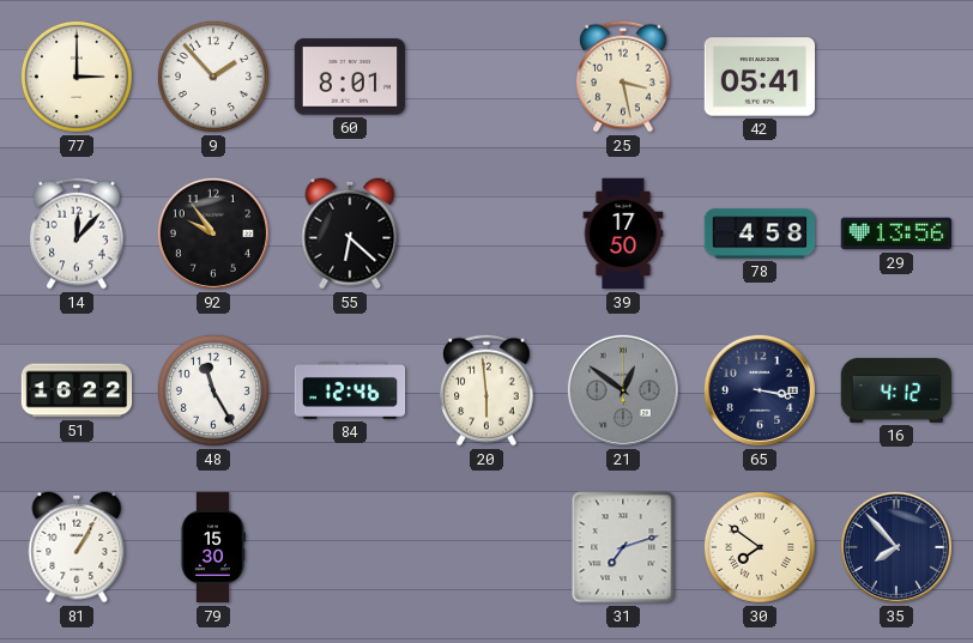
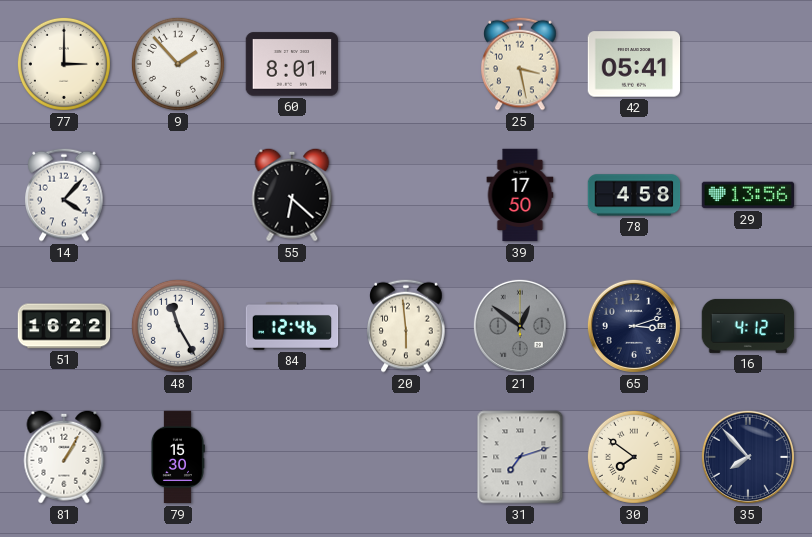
14: 12:07 -> 4:07
92: 9:54 -> none
65: 3:17 -> 3:12
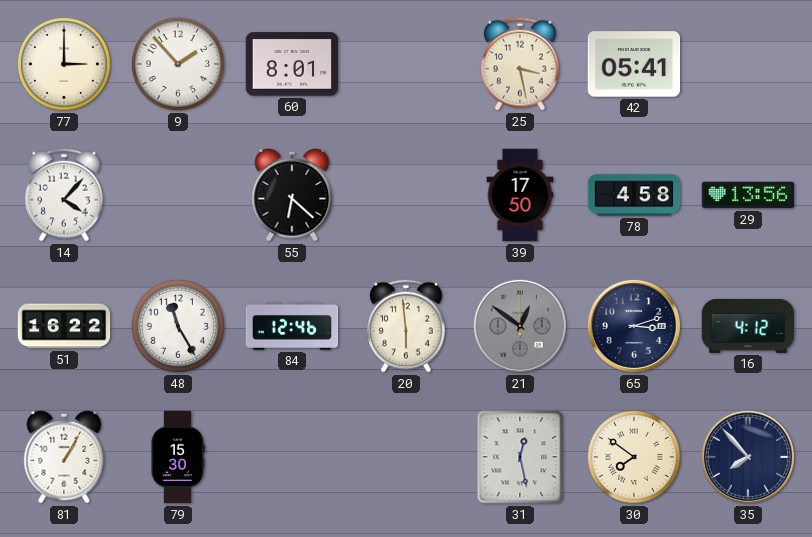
31: 7:12 -> 12:28
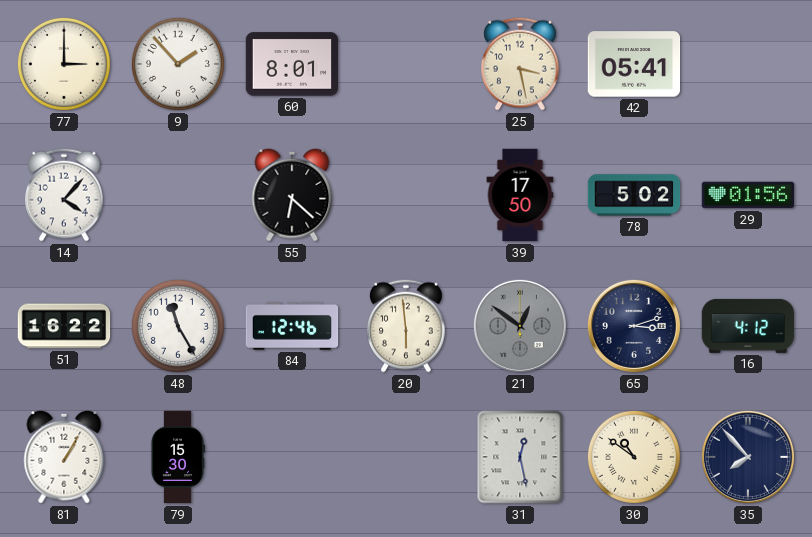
78: 4:58 -> 5:02
29: 13:56 -> 01:56
30: 7:51 -> 10:51
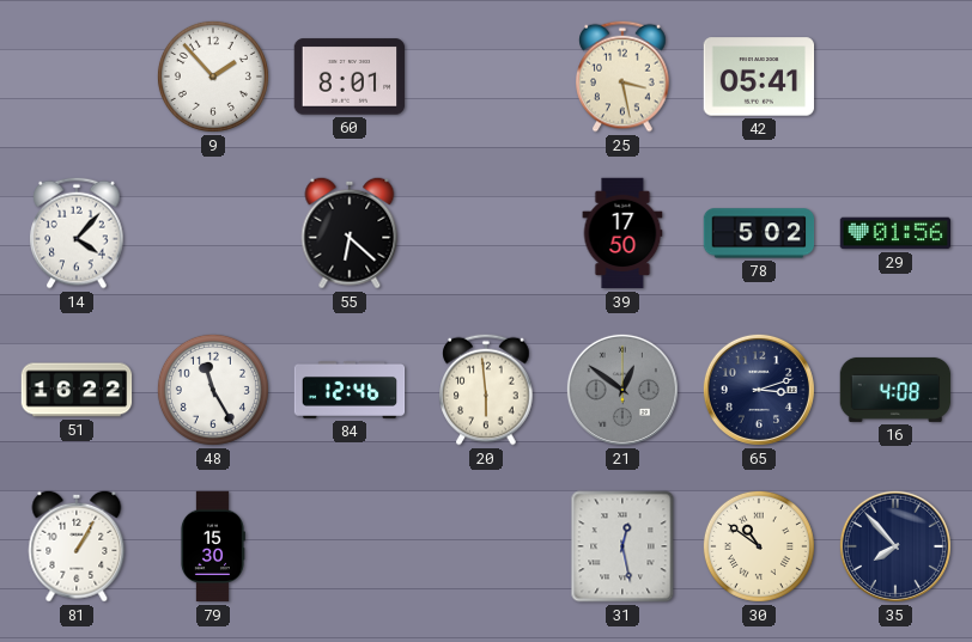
77: 3:00 -> none
16: 4:12 -> 4:08
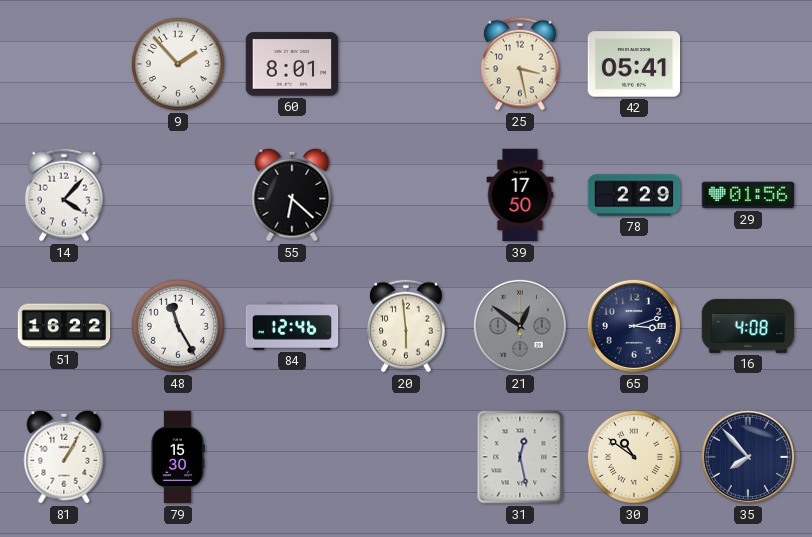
78: 5:02 -> 2:29
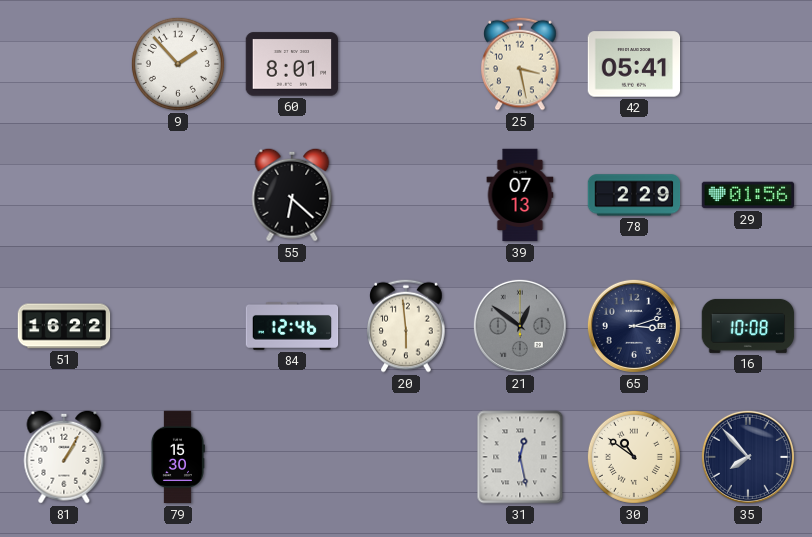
14: 4:07 -> none
39: 17:50 -> 07:13
48: 11:25 -> none
16: 4:08 -> 10:08
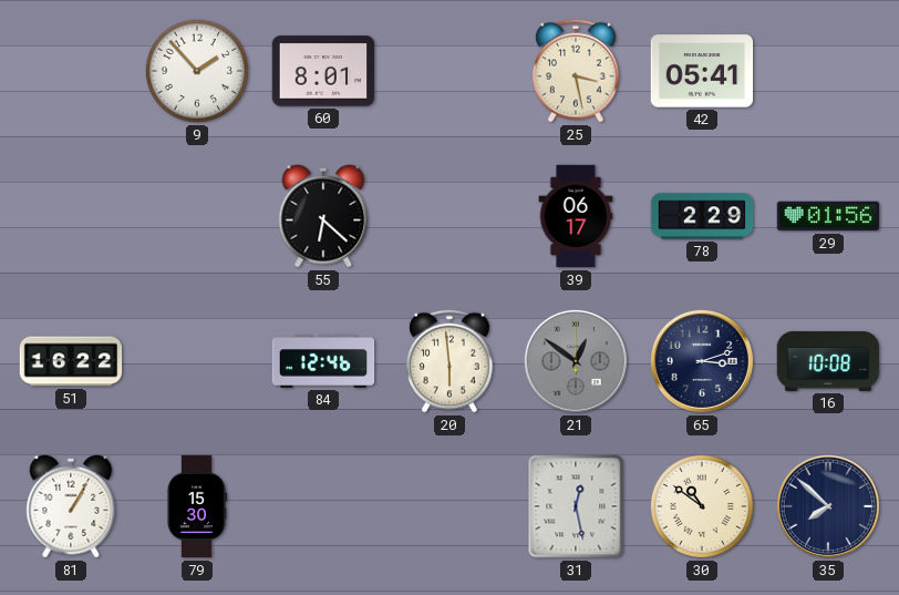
39: 07:13 -> 06:17
35: 7:53 -> 7:52
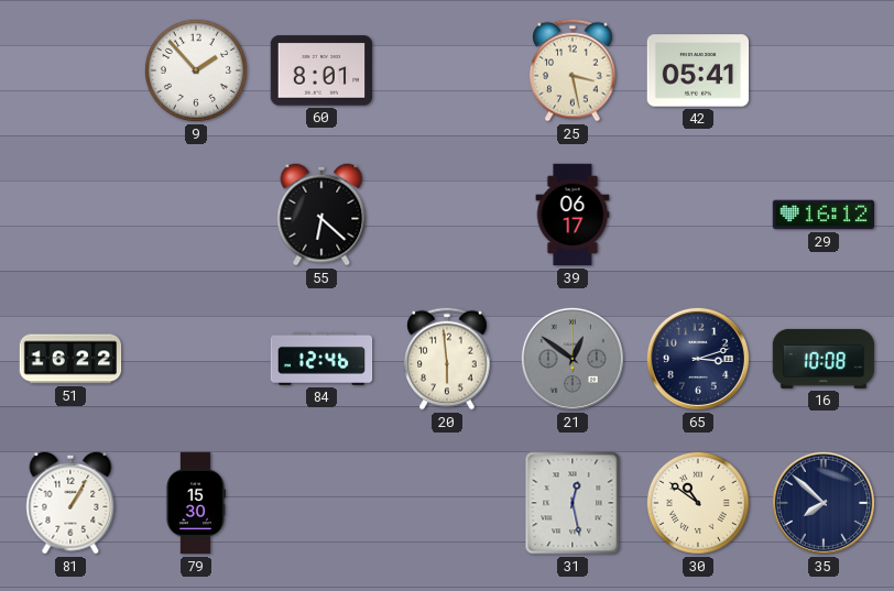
78: 2:29 -> none
29: 01:56 -> 16:12
